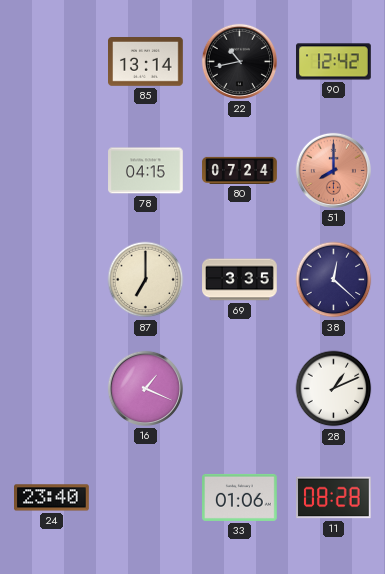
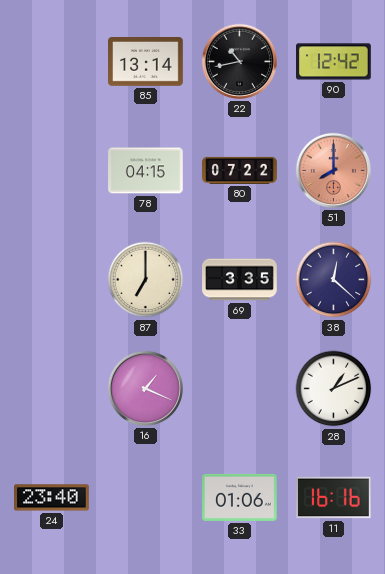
80: 07:24 -> 07:22
11: 08:28 -> 16:16
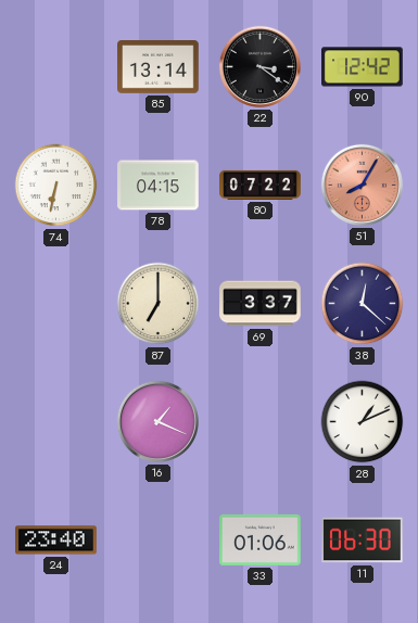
22: 10:43 -> 3:21
74: none -> 6:32
51: 8:00 -> 8:05
69: 3:35 -> 3:37
11: 16:16 -> 06:30
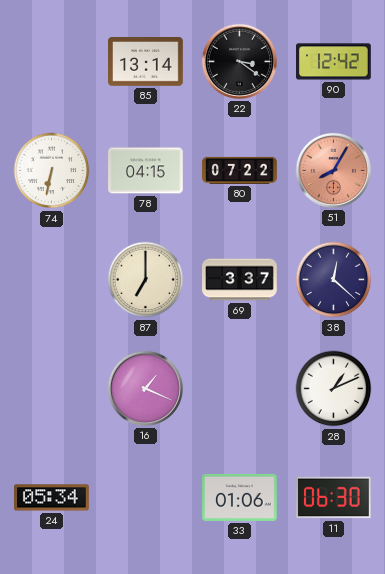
24: 23:40 -> 05:34
